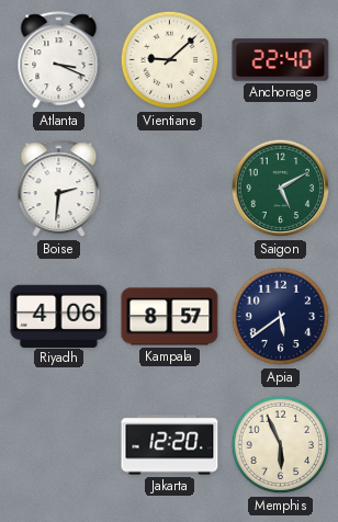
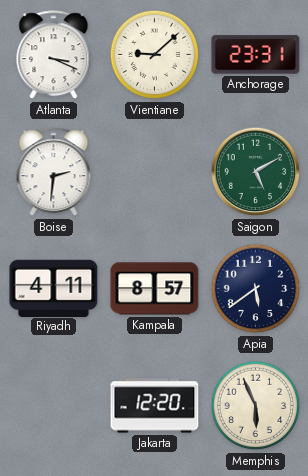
Anchorage: 22:40 -> 23:31
Riyadh: 4:06 -> 4:11
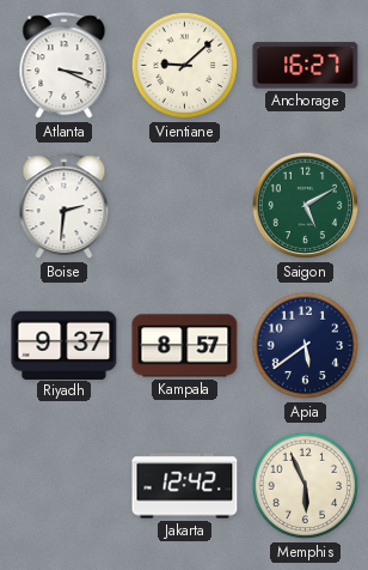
Anchorage: 23:31 -> 16:27
Riyadh: 4:11 -> 9:37
Jakarta: 12:20 -> 12:42
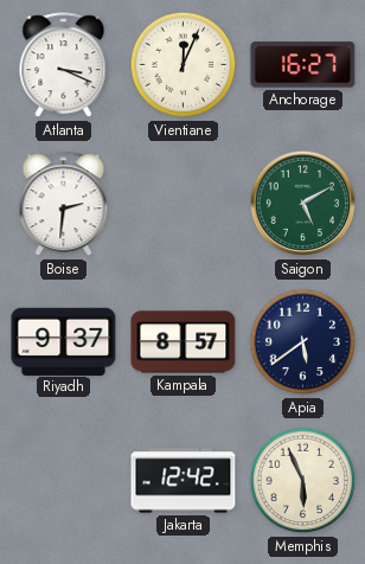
Vientiane: 9:08 -> 12:04
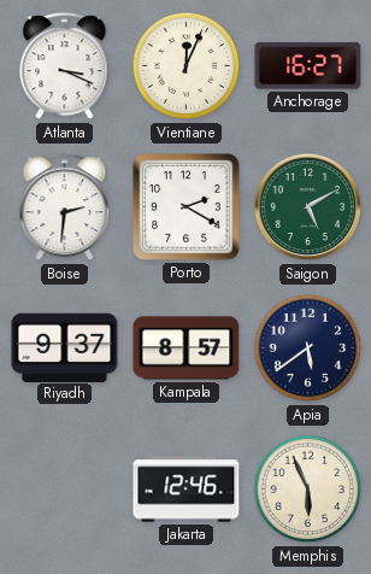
Porto: none -> 2:20
Jakarta: 12:42 -> 12:46
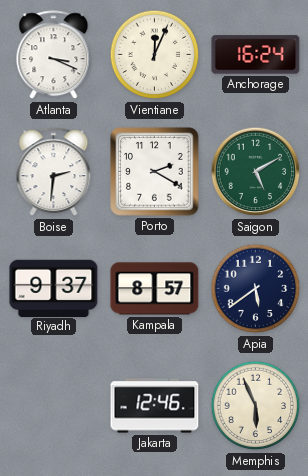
Anchorage: 16:27 -> 16:24
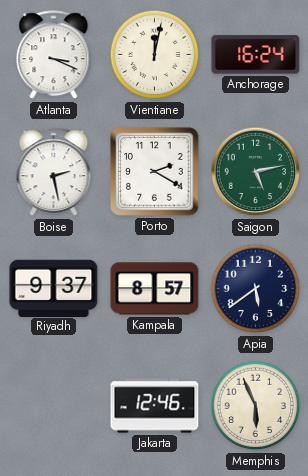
Vientiane: 12:04 -> 12:02
Boise: 2:31 -> 2:28
Saigon: 5:10 -> 5:13
